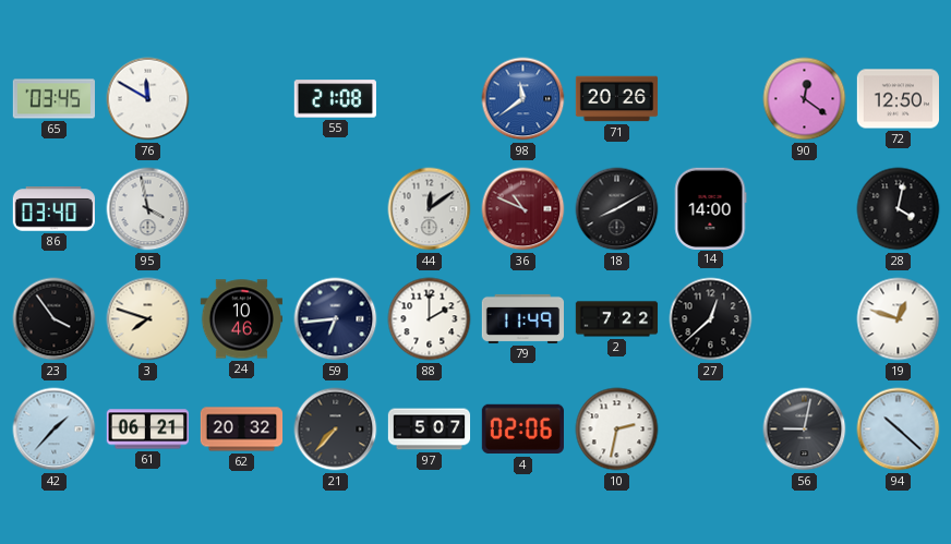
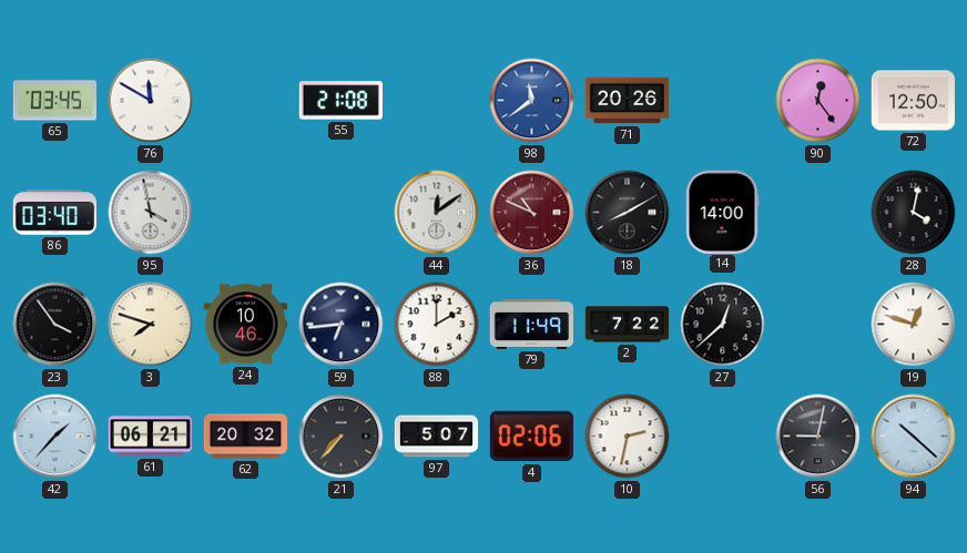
90: 12:21 -> 12:24
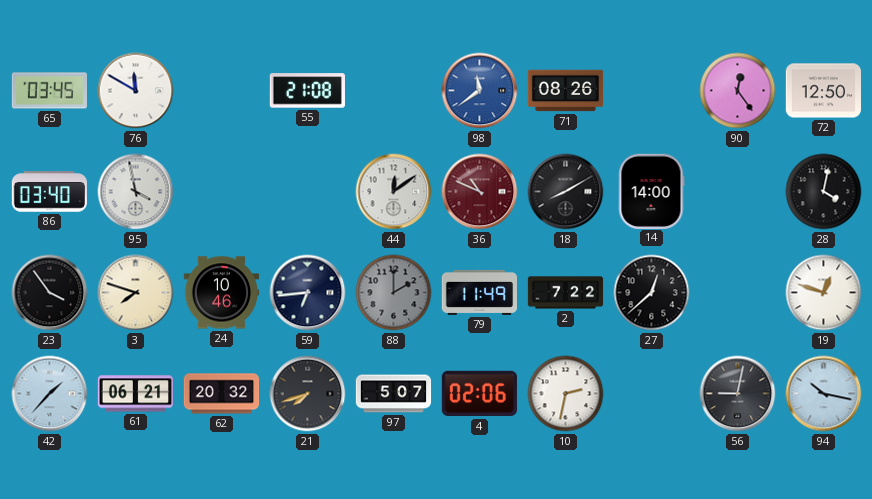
71: 20:26 -> 08:26
88 dial: white -> grey
21: 7:37 -> 7:42
94: 10:22 -> 10:17
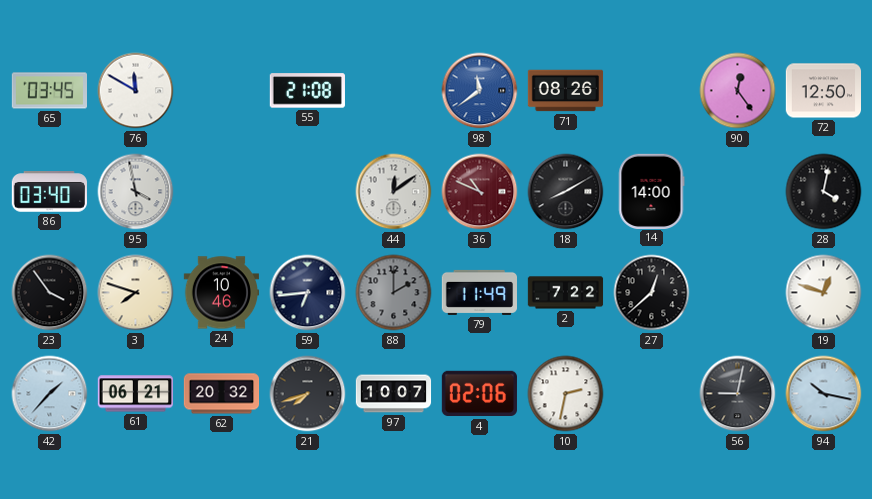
97: 5:07 -> 10:07
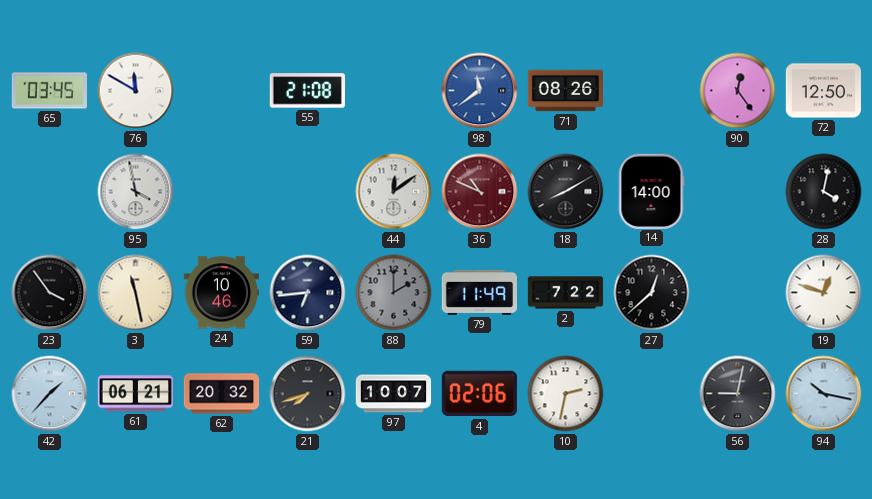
86: 03:40 -> none
3: 7:48 -> 11:28
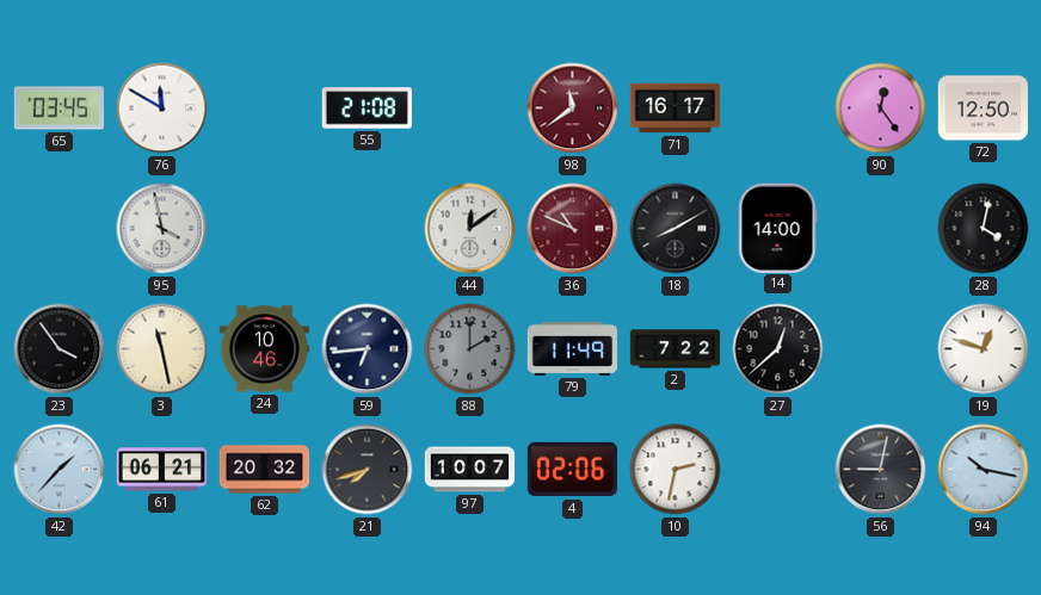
98 dial: blue -> burgundy
71: 08:26 -> 16:17
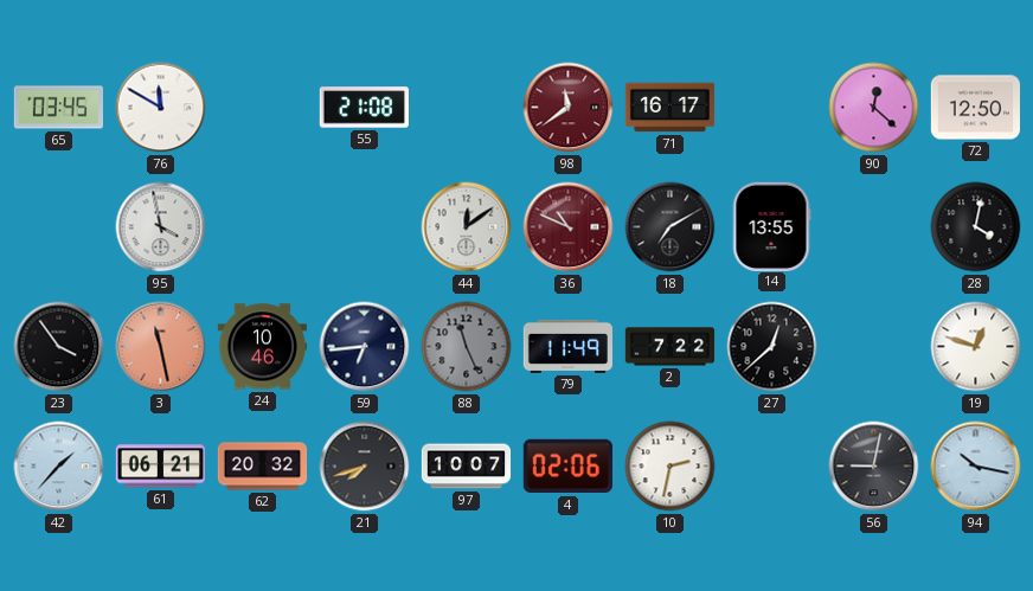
90: 12:24 -> 12:22
18: 8:10 -> 7:10
14: 14:00 -> 13:55
3 dial: cream -> salmon
88: 2:00 -> 11:26
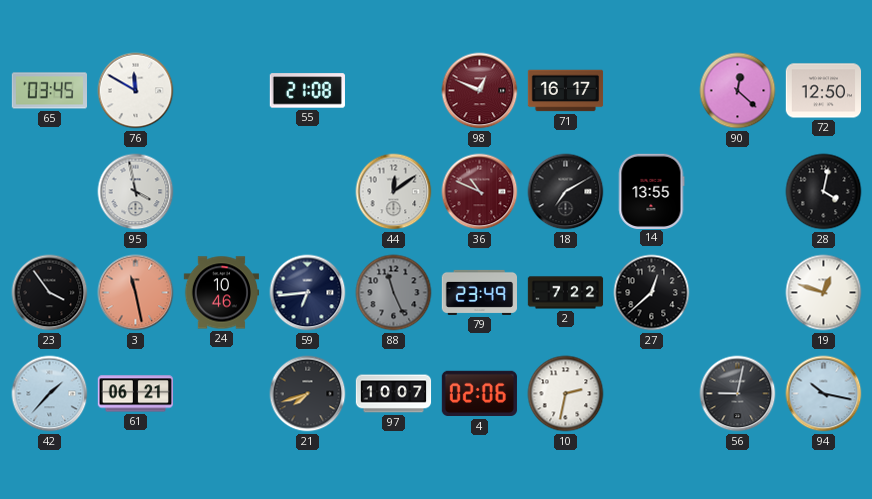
98: 11:39 -> 12:49
79: 11:49 -> 23:49
62: 20:32 -> none
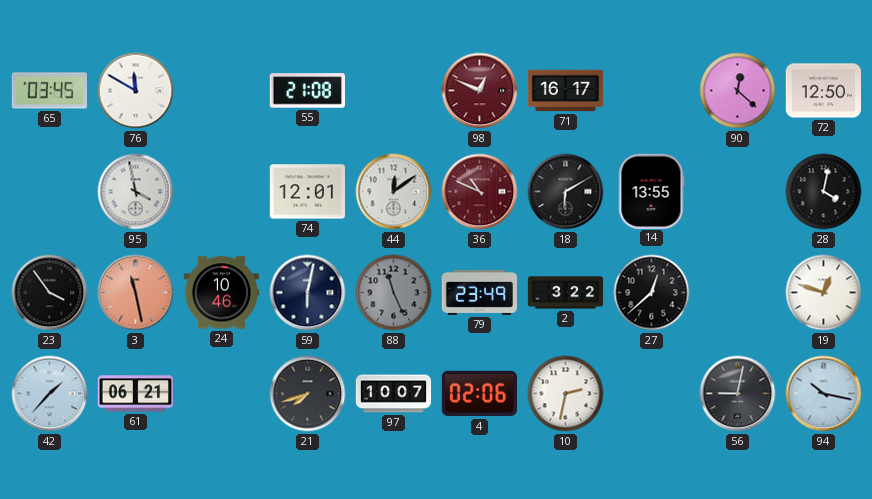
74: none -> 12:01
18: 7:10 -> 6:10
59: 6:44 -> 6:02
2: 7:22 -> 3:22
